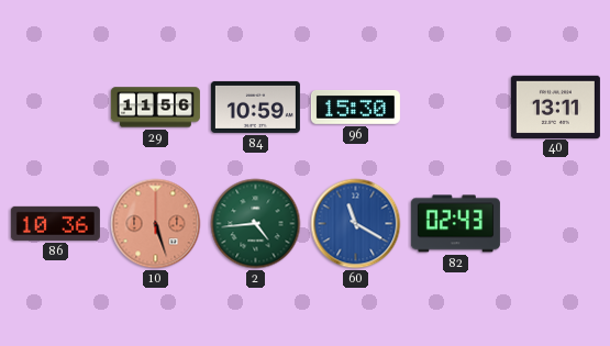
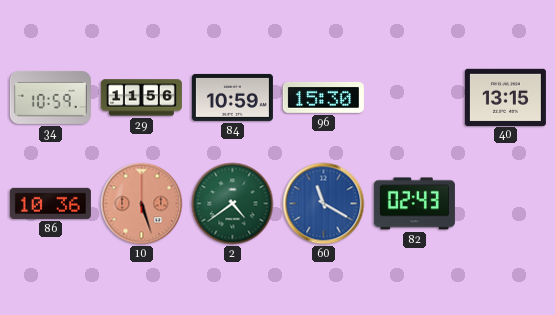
34: none -> 10:59
40: 13:11 -> 13:15
2: 4:44 -> 4:39
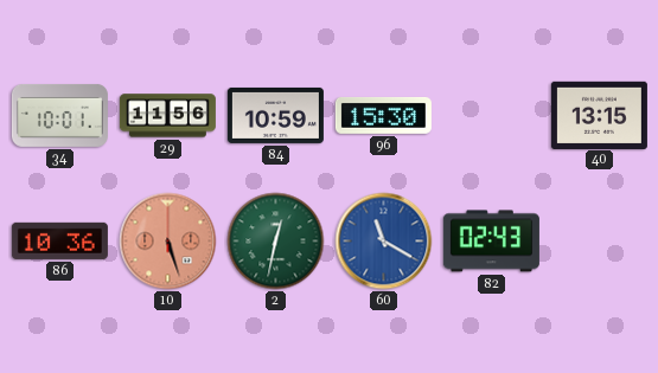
34: 10:59 -> 10:01
2: 4:39 -> 12:32
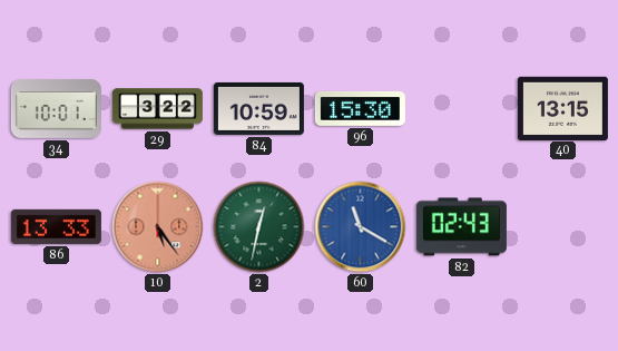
29: 11:56 -> 3:22
86: 10:36 -> 13:33
10: 5:27 -> 5:24
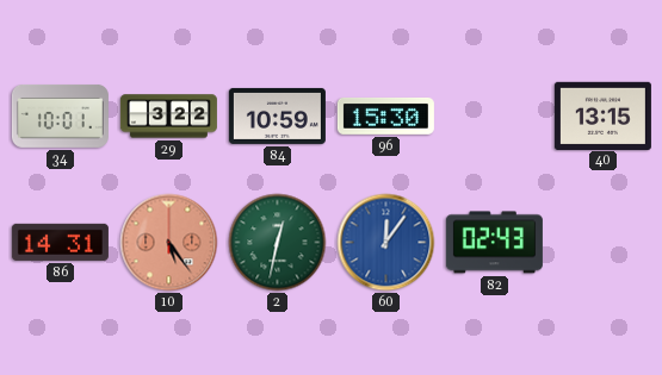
86: 13:33 -> 14:31
60: 11:20 -> 12:06
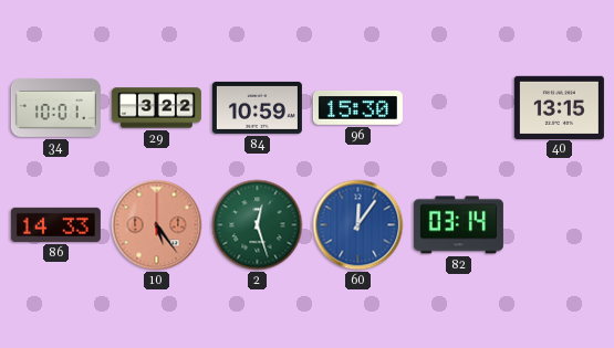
86: 14:31 -> 14:33
2: 12:32 -> 12:27
82: 02:43 -> 03:14
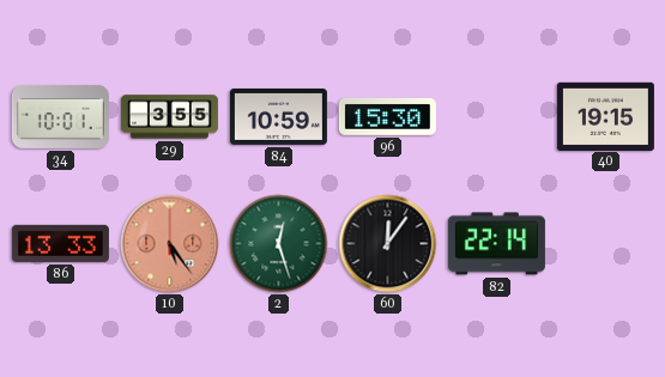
29: 3:22 -> 3:55
40: 13:15 -> 19:15
86: 14:33 -> 13:33
60 dial: blue -> black
82: 03:14 -> 22:14
